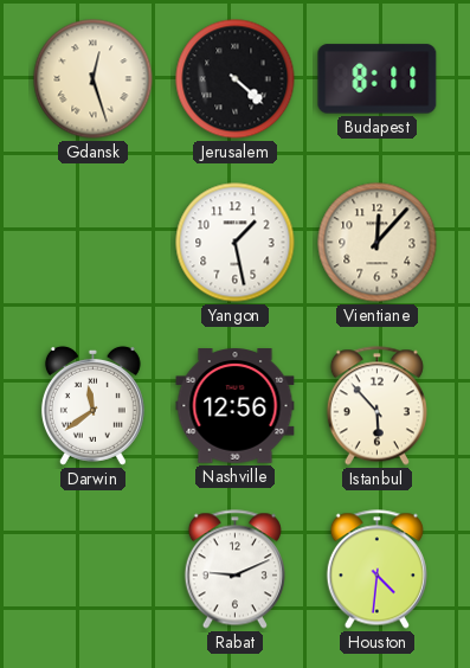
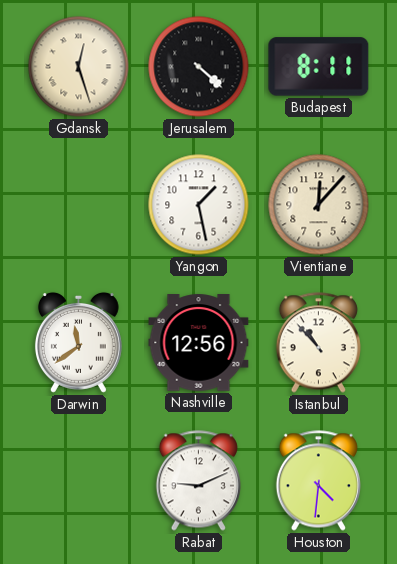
Istanbul: 5:53 -> 10:53
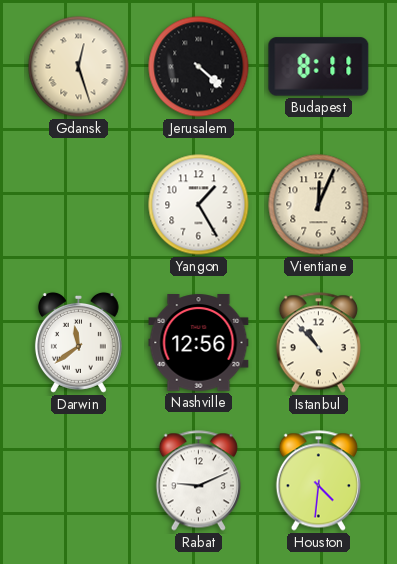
Yangon: 1:28 -> 1:25
Vientiane: 12:07 -> 12:04
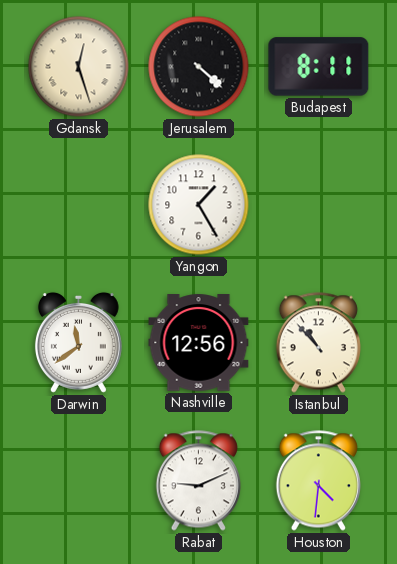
Vientiane: 12:04 -> none
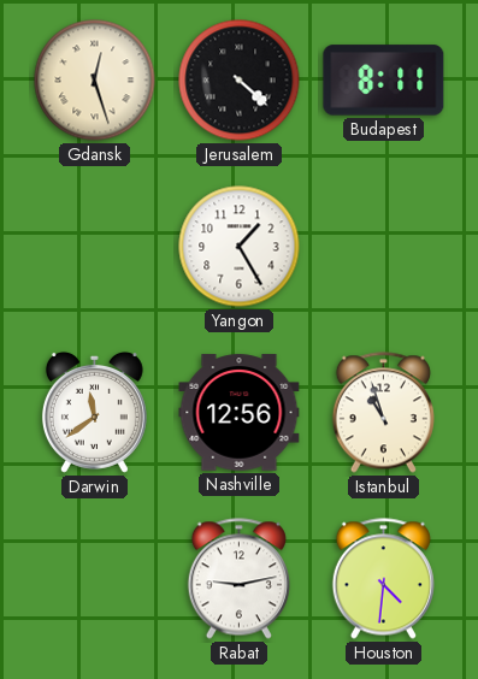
Istanbul: 10:53 -> 10:57
Rabat: 9:11 -> 9:13
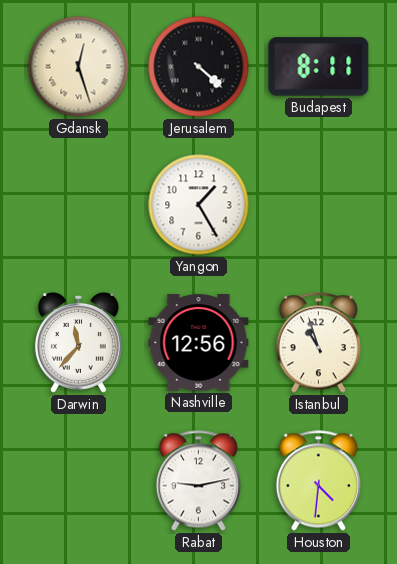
Darwin: 11:39 -> 11:37
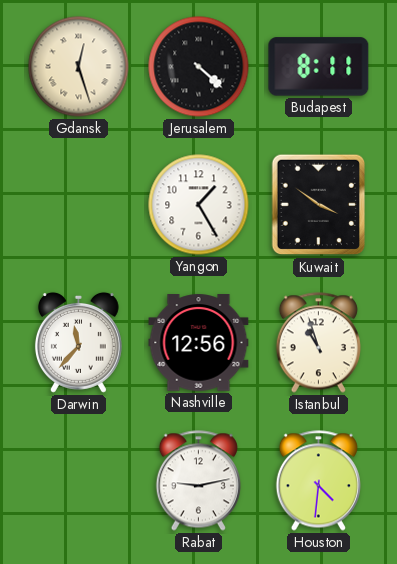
Kuwait: none -> 3:51
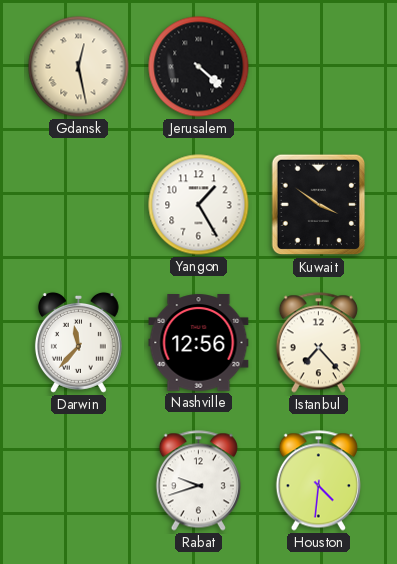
Gdansk: 12:27 -> 12:28
Budapest: 8:11 -> none
Istanbul: 10:57 -> 7:23
Rabat: 9:13 -> 9:42
